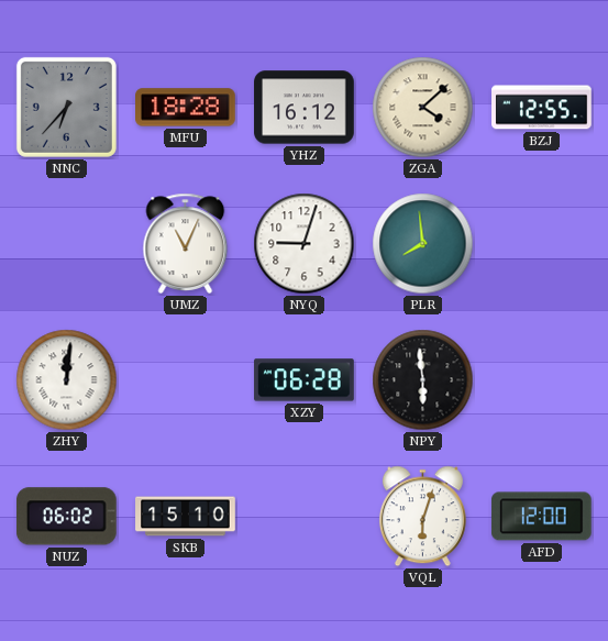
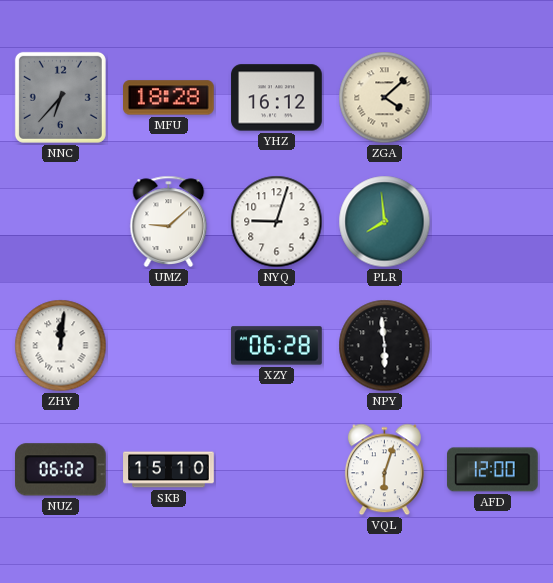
BZJ: 12:55 -> none
UMZ: 11:04 -> 9:08
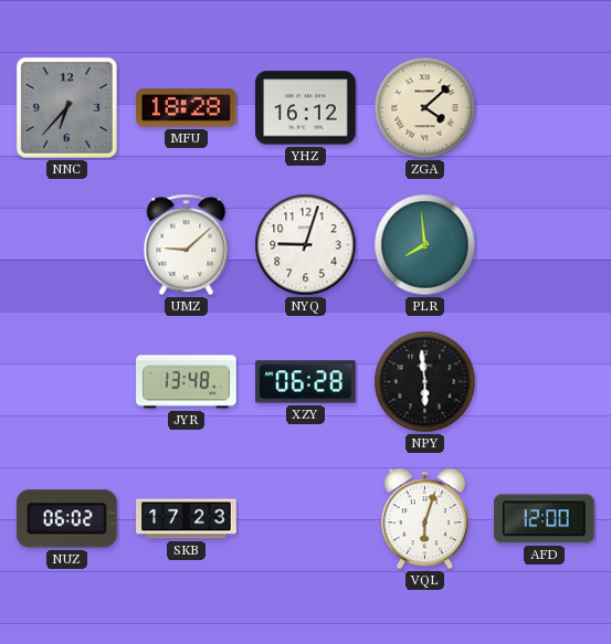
ZHY: 12:01 -> none
JYR: none -> 13:48
SKB: 15:10 -> 17:23
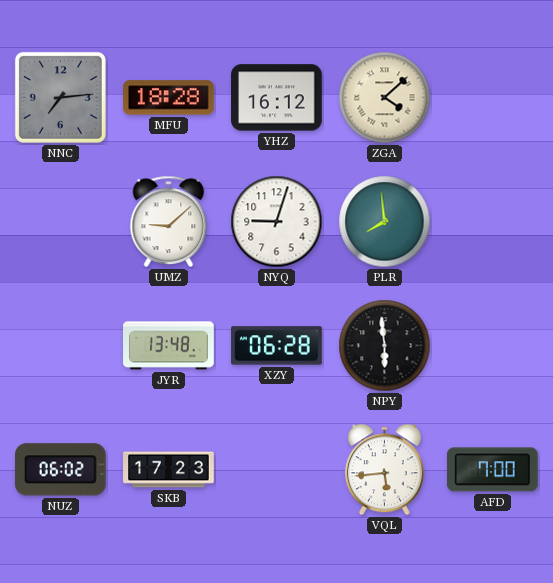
NNC: 6:37 -> 7:14
VQL: 6:03 -> 5:44
AFD: 12:00 -> 7:00
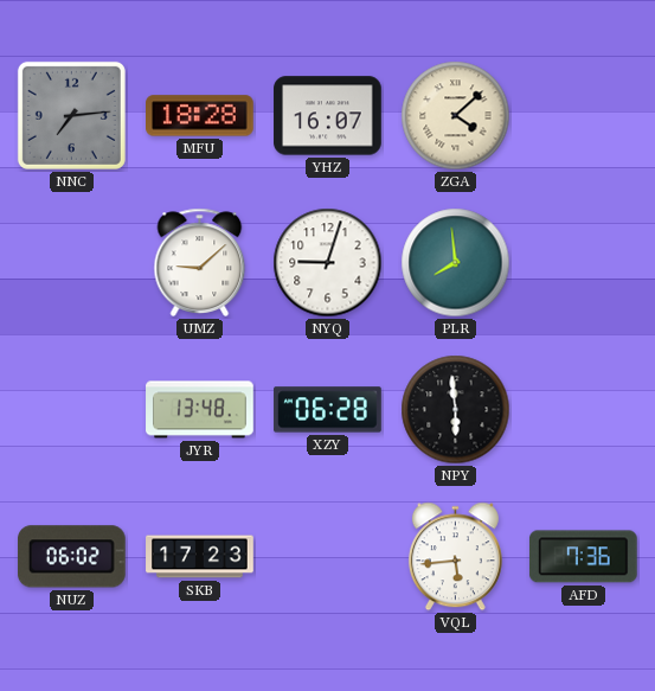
YHZ: 16:12 -> 16:07
AFD: 7:00 -> 7:36
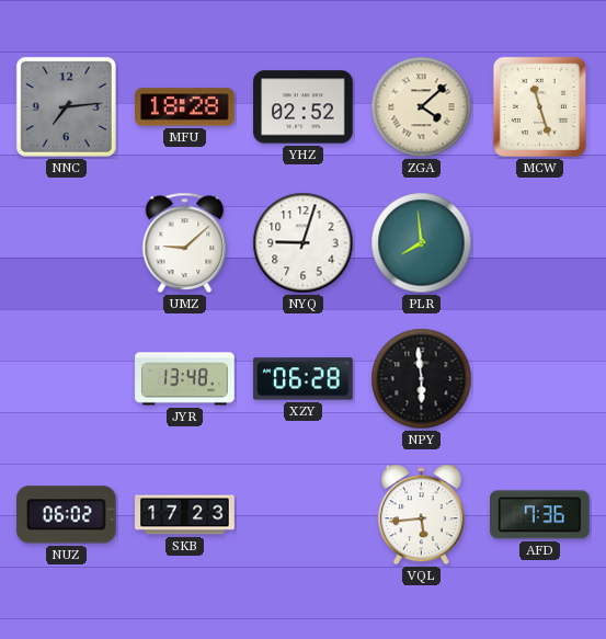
YHZ: 16:07 -> 02:52
MCW: none -> 11:27
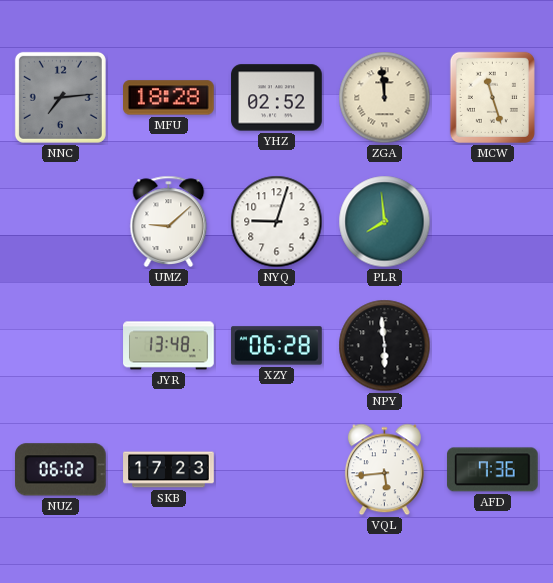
ZGA: 4:08 -> 11:59
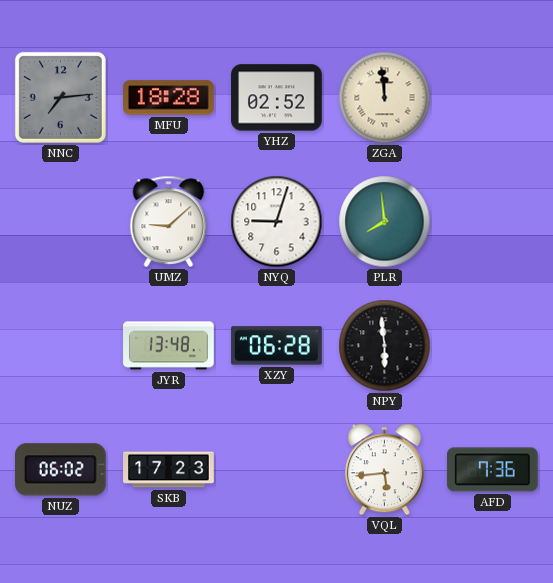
MCW: 11:27 -> none
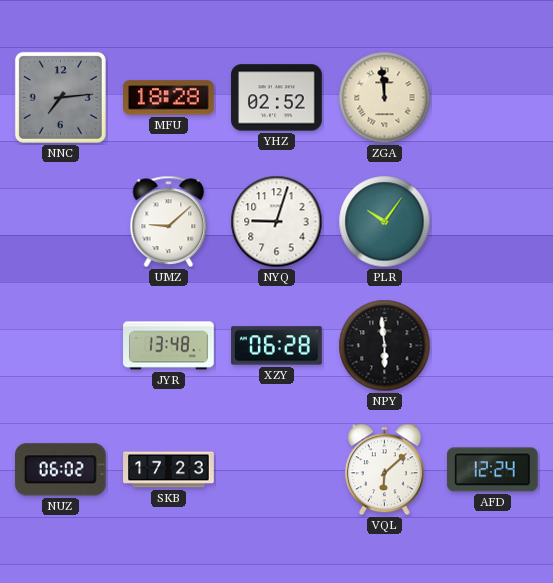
PLR: 7:59 -> 10:06
VQL: 5:44 -> 6:08
AFD: 7:36 -> 12:24
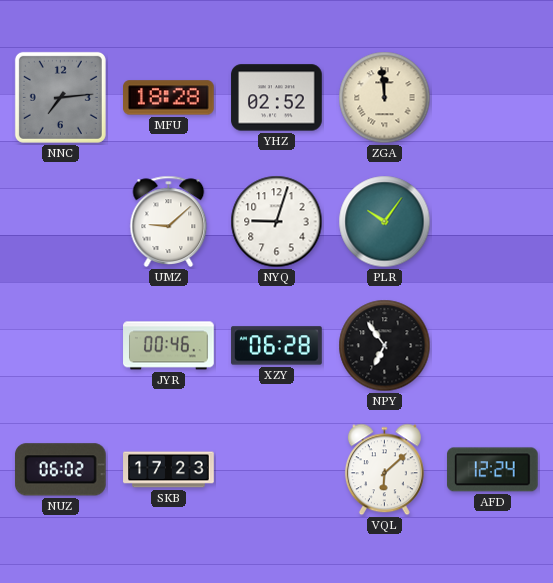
JYR: 13:48 -> 00:46
NPY: 5:59 -> 6:54
